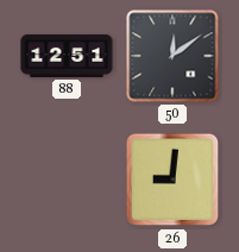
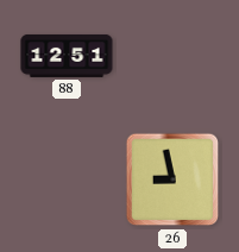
50: 12:09 -> none
26: 9:01 -> 8:58
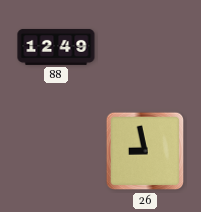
88: 12:51 -> 12:49
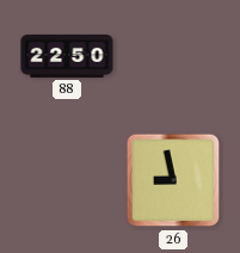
88: 12:49 -> 22:50
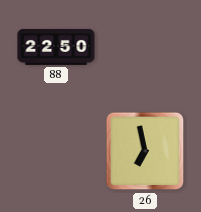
26: 8:58 -> 6:58
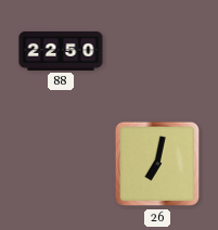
26: 6:58 -> 7:02
